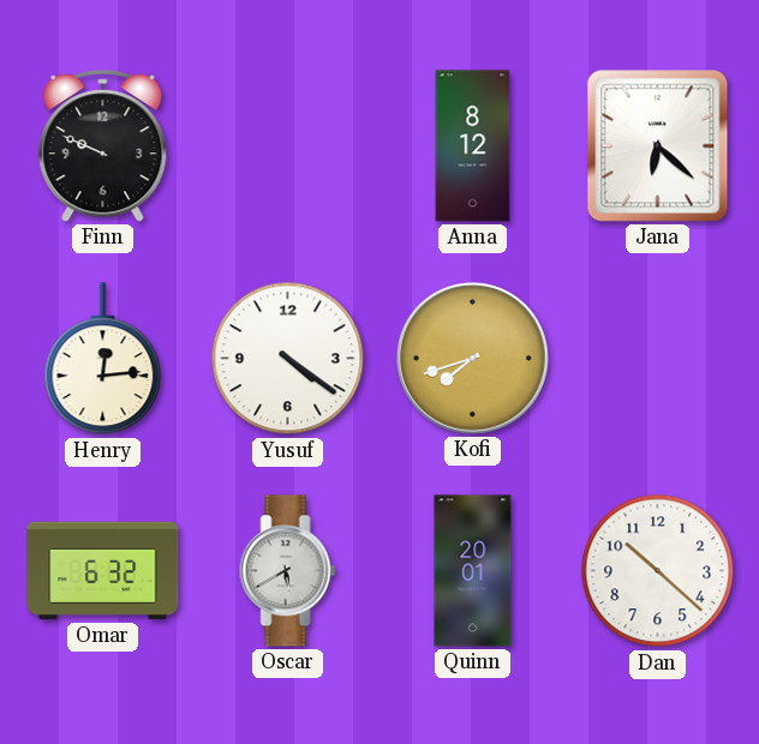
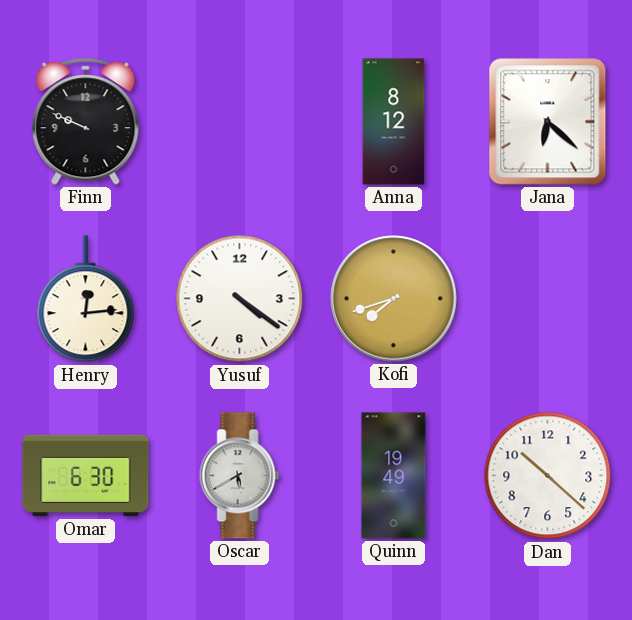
Omar: 6:32 -> 6:30
Quinn: 20:01 -> 19:49
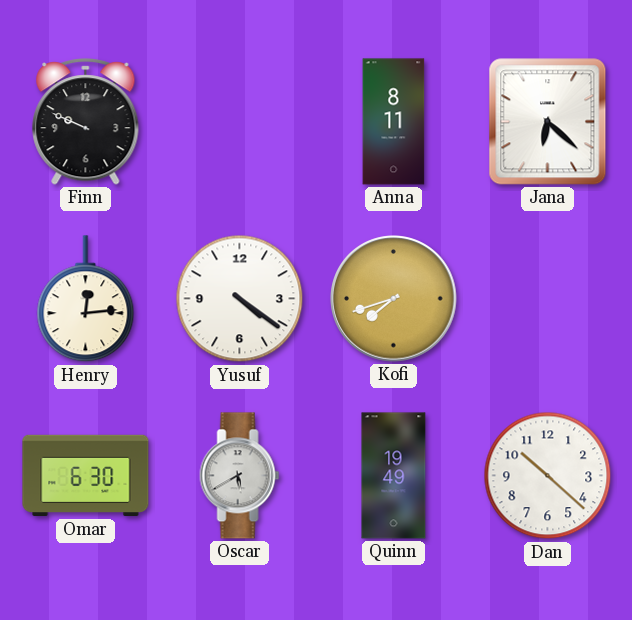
Anna: 8:12 -> 8:11
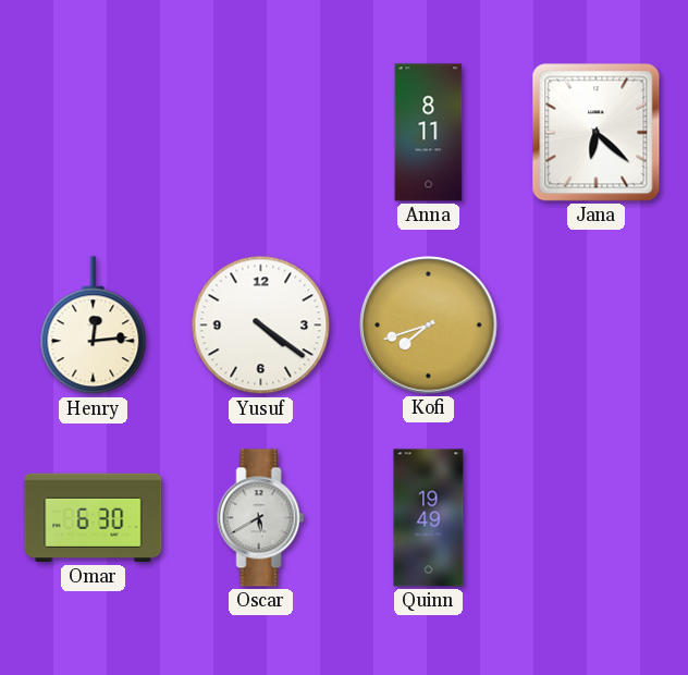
Finn: 9:49 -> none
Dan: 10:22 -> none
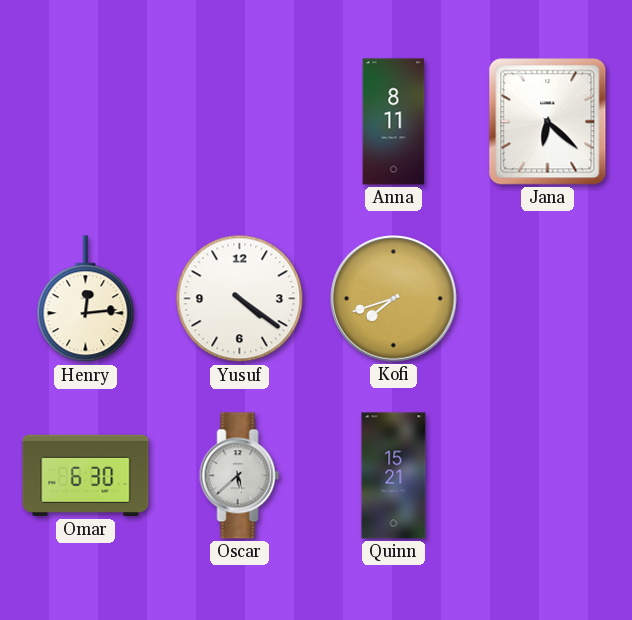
Oscar: 5:40 -> 5:38
Quinn: 19:49 -> 15:21
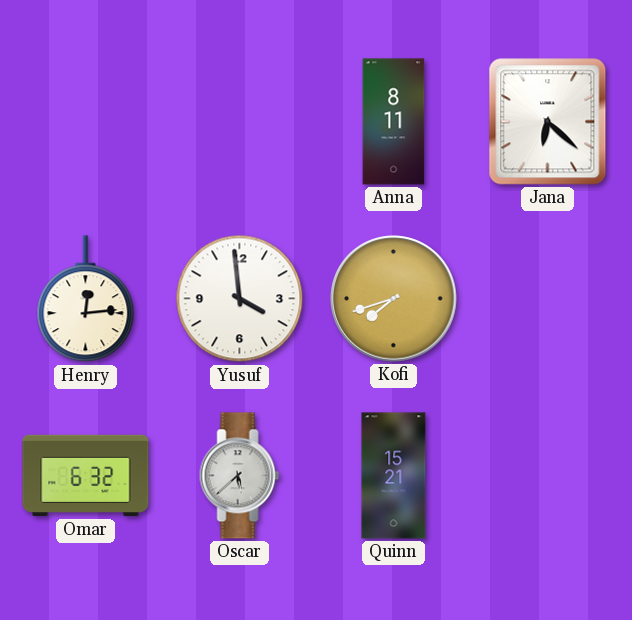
Yusuf: 4:21 -> 3:59
Omar: 6:30 -> 6:32
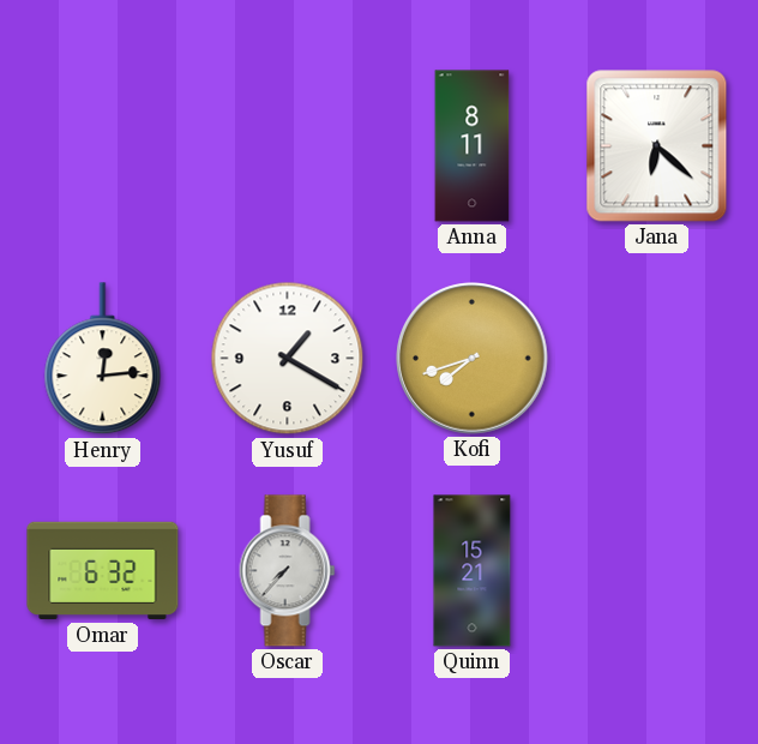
Yusuf: 3:59 -> 1:20
Oscar: 5:38 -> 7:37
